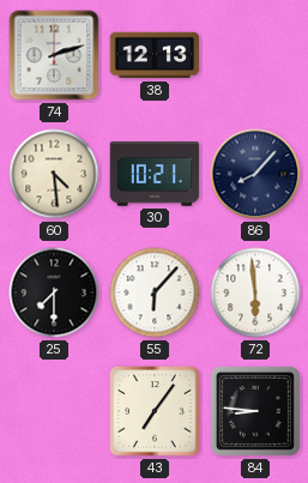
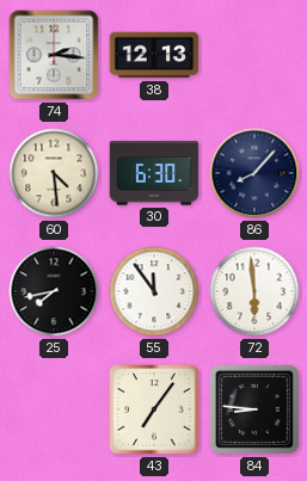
74: 2:12 -> 2:16
30: 10:21 -> 6:30
25: 7:30 -> 7:43
55: 6:07 -> 11:54
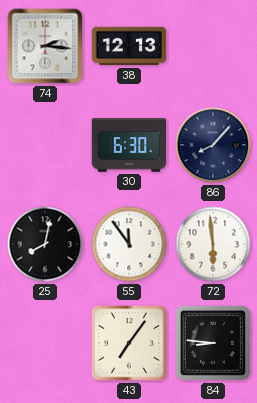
60: 4:29 -> none
25: 7:43 -> 8:02
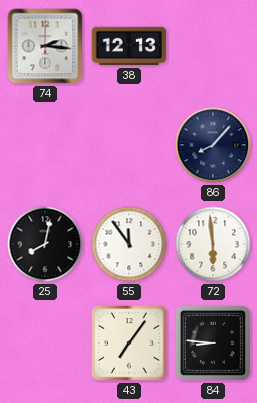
30: 6:30 -> none
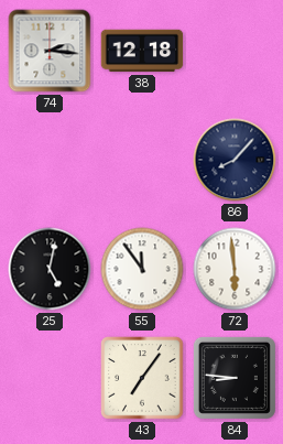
38: 12:13 -> 12:18
25: 8:02 -> 5:02
